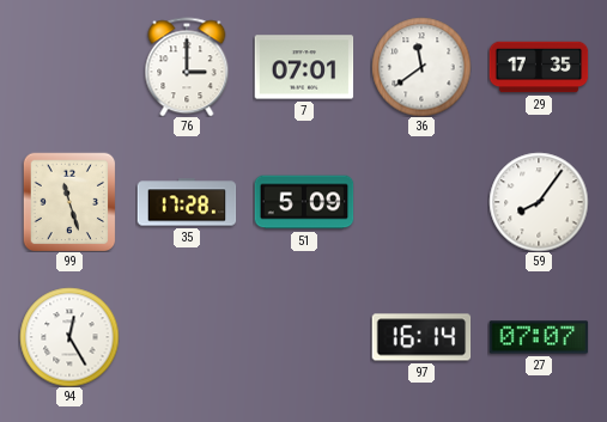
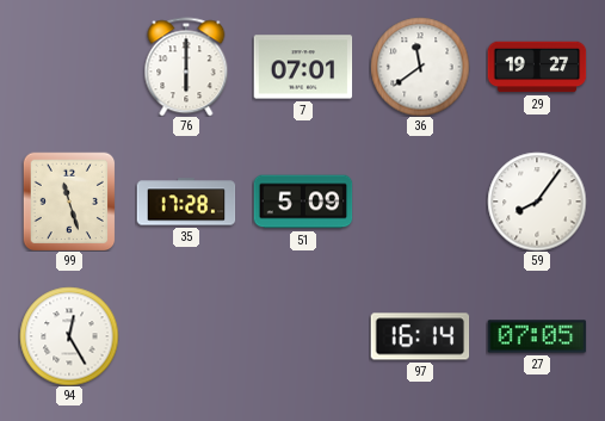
76: 3:00 -> 6:00
29: 17:35 -> 19:27
27: 07:07 -> 07:05
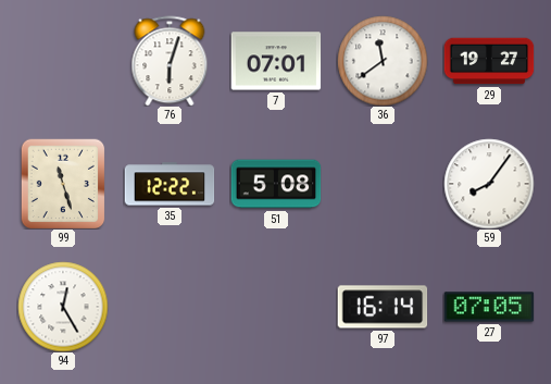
76: 6:00 -> 6:03
35: 17:28 -> 12:22
51: 5:09 -> 5:08
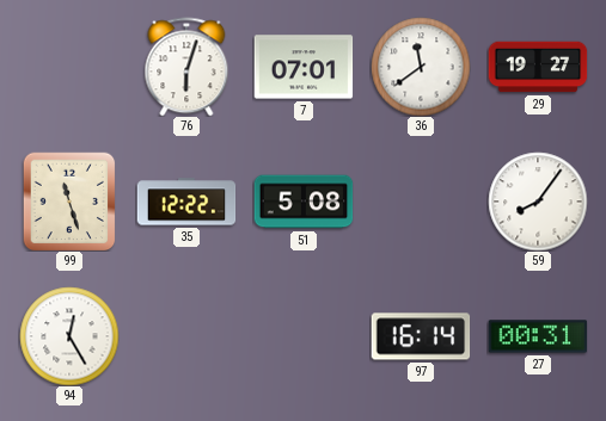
27: 07:05 -> 00:31
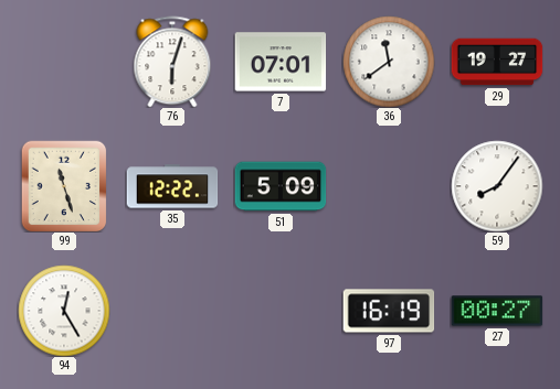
51: 5:08 -> 5:09
97: 16:14 -> 16:19
27: 00:31 -> 00:27
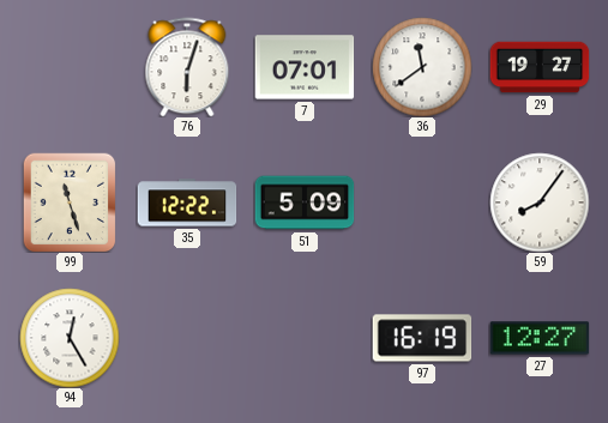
27: 00:27 -> 12:27
